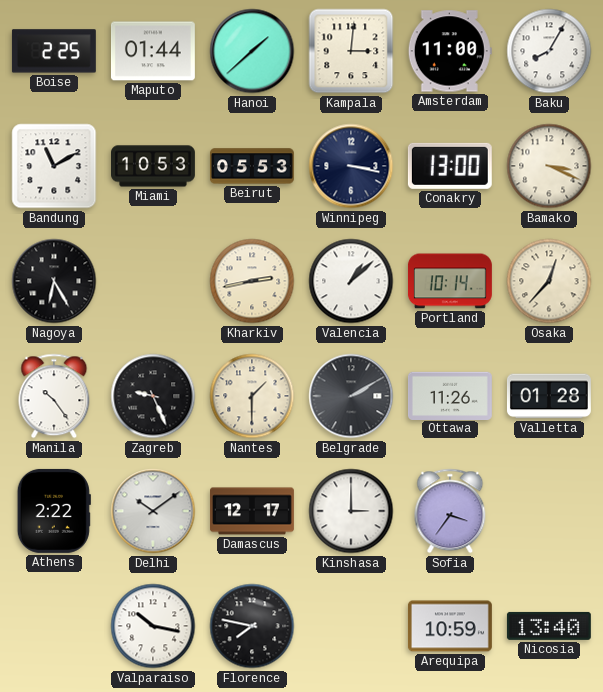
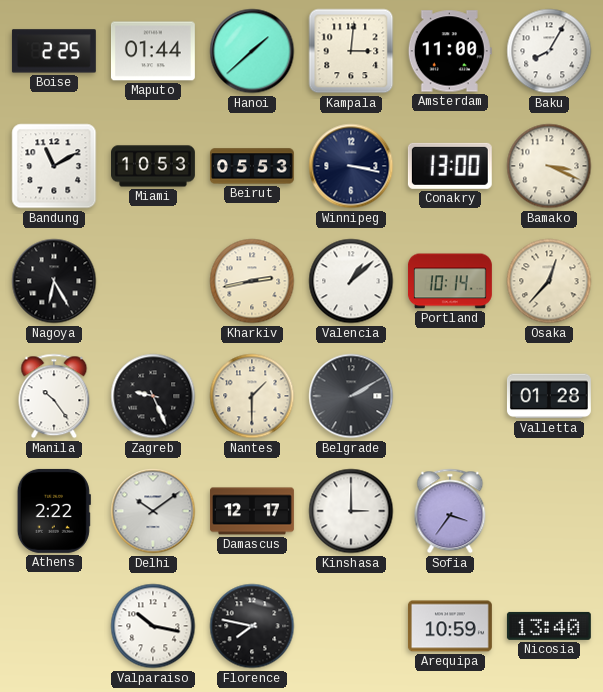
Ottawa: 11:26 -> none
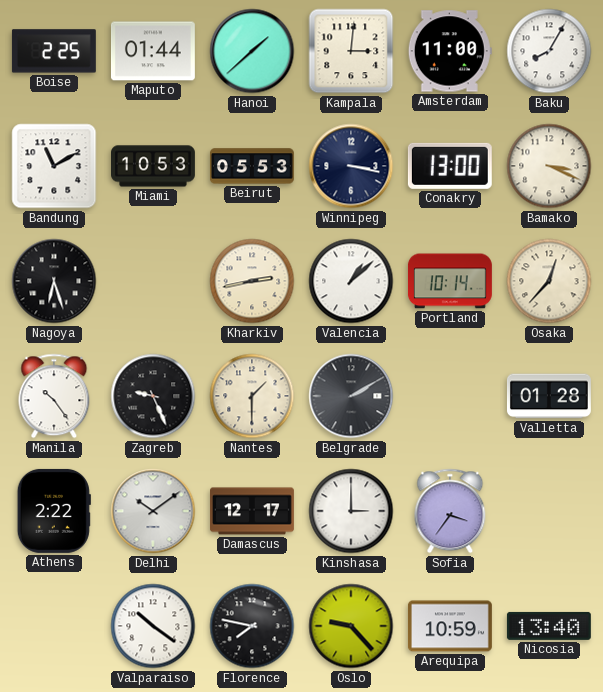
Nagoya: 6:25 -> 6:27
Valparaiso: 10:17 -> 10:21
Oslo: none -> 9:23
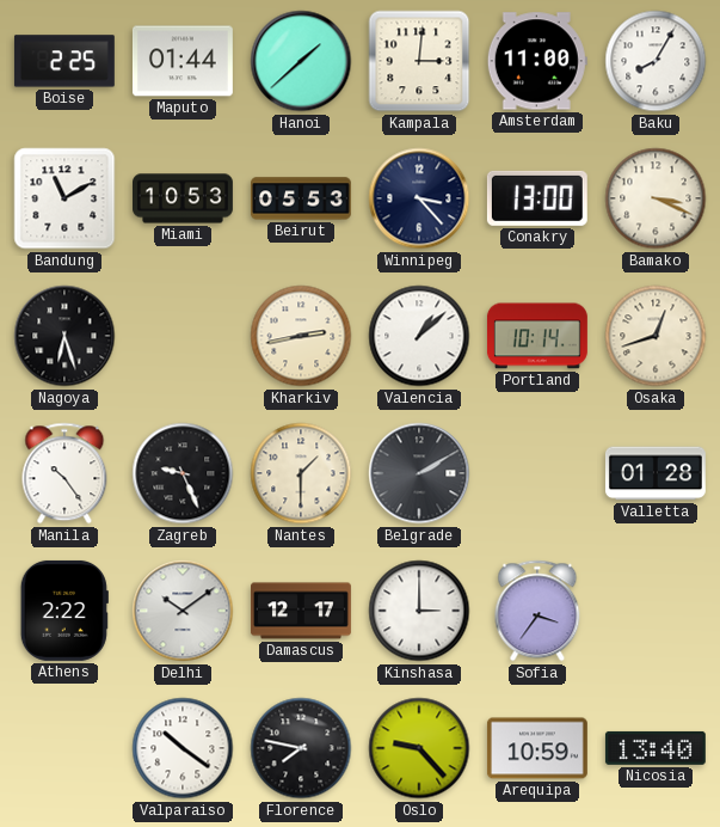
Winnipeg: 3:17 -> 3:23
Osaka: 12:37 -> 12:42
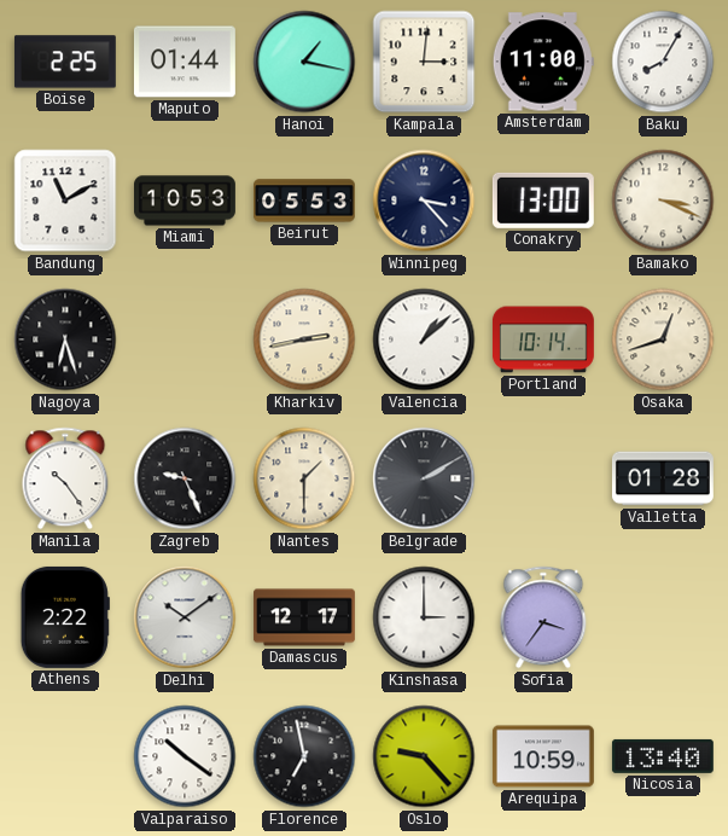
Hanoi: 1:38 -> 1:17
Florence: 7:47 -> 6:58
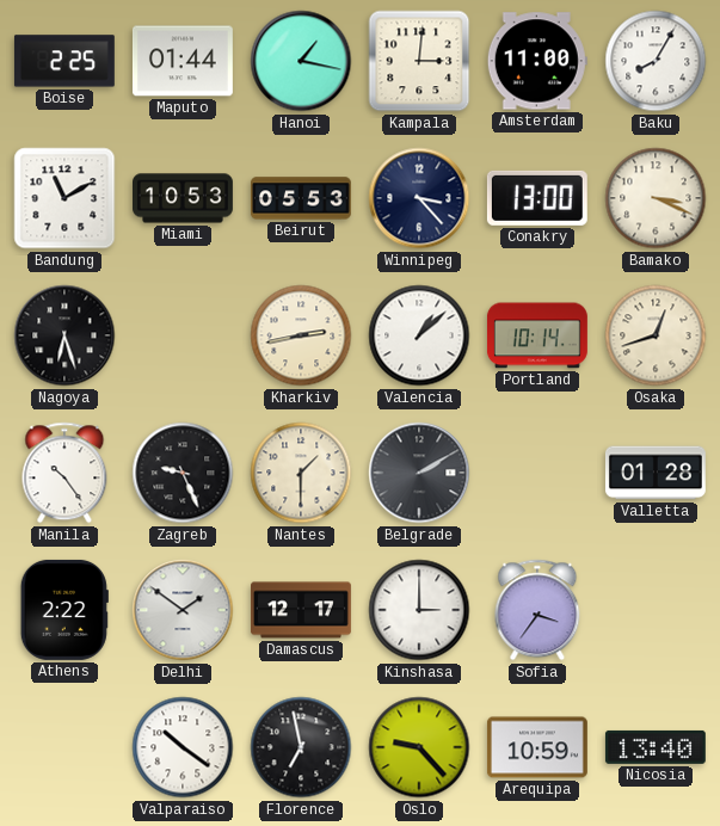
Delhi: 10:09 -> 1:51
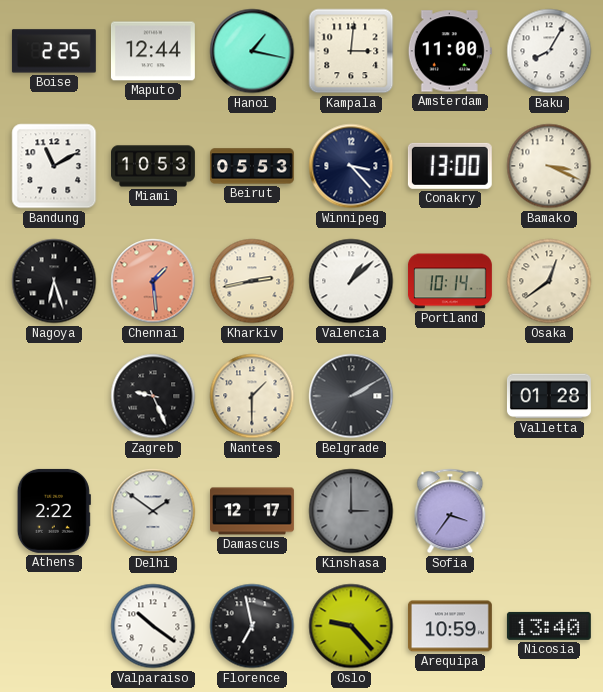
Maputo: 01:44 -> 12:44
Chennai: none -> 1:29
Osaka: 12:42 -> 12:39
Manila: 10:24 -> none
Kinshasa dial: white -> grey
